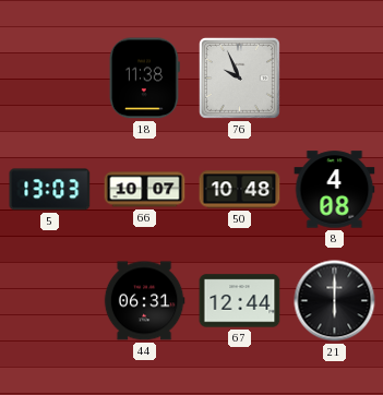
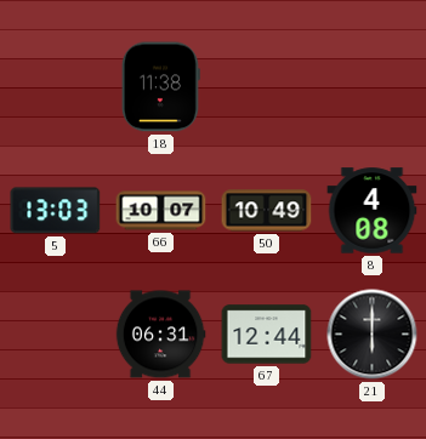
76: 9:56 -> none
50: 10:48 -> 10:49
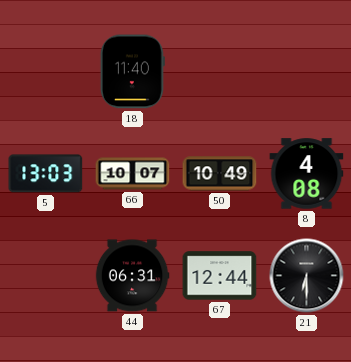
18: 11:38 -> 11:40
21: 6:00 -> 6:30
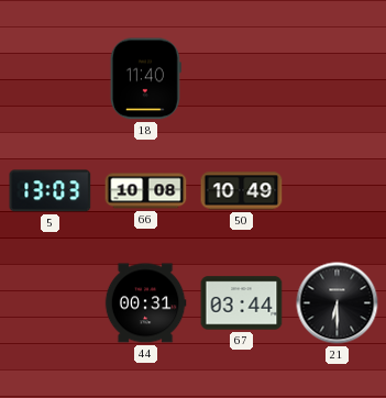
66: 10:07 -> 10:08
8: 4:08 -> none
44: 06:31 -> 00:31
67: 12:44 -> 03:44
